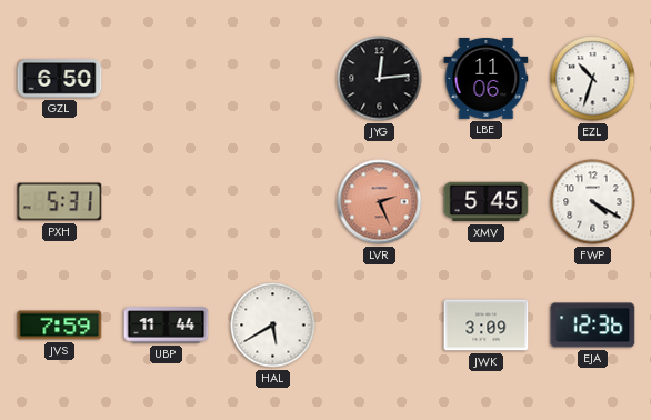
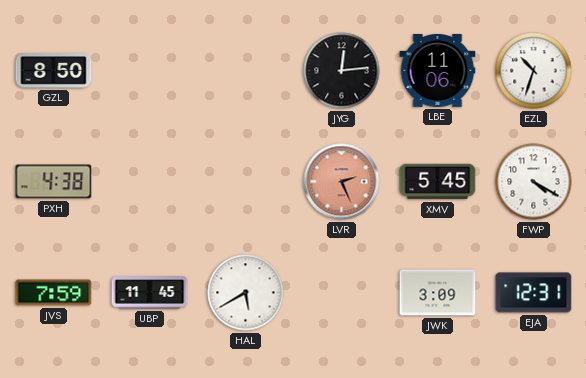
GZL: 6:50 -> 8:50
PXH: 5:31 -> 4:38
UBP: 11:44 -> 11:45
EJA: 12:36 -> 12:31
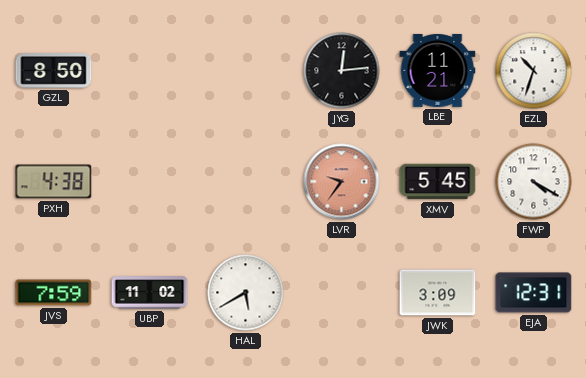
LBE: 11:06 -> 11:21
LVR: 2:26 -> 9:36
UBP: 11:45 -> 11:02
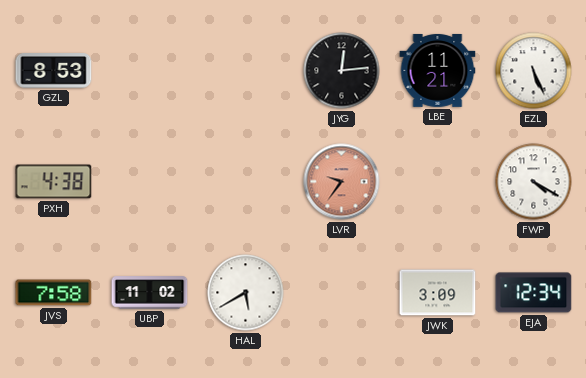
GZL: 8:50 -> 8:53
EZL: 10:33 -> 5:26
XMV: 5:45 -> none
JVS: 7:59 -> 7:58
EJA: 12:31 -> 12:34
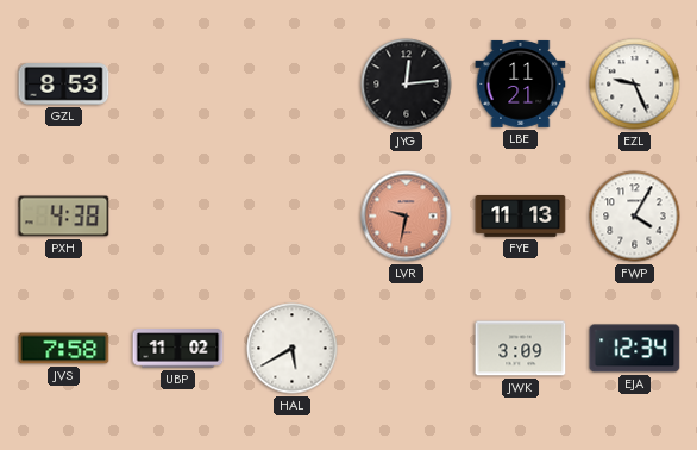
EZL: 5:26 -> 9:26
LVR: 9:36 -> 9:32
FYE: none -> 11:13
FWP: 4:20 -> 4:05
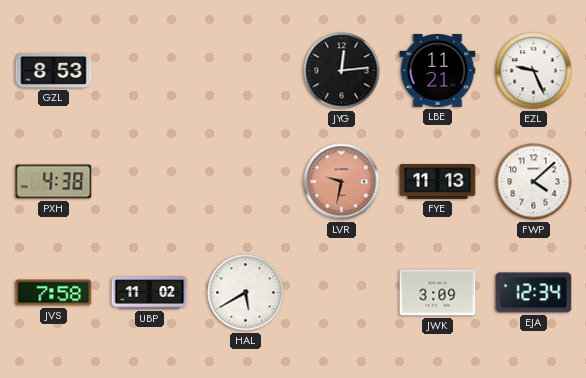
FWP: 4:05 -> 4:08
